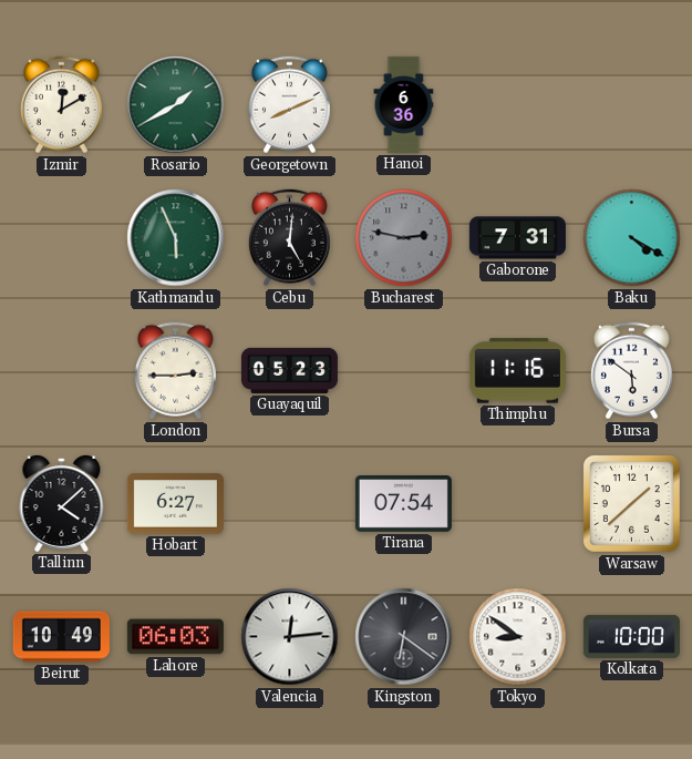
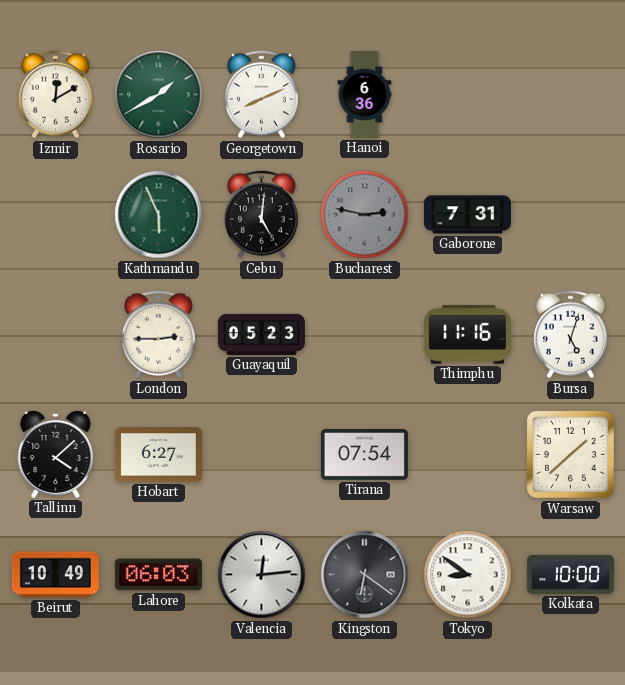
Baku: 4:20 -> none
Bursa: 5:51 -> 5:03
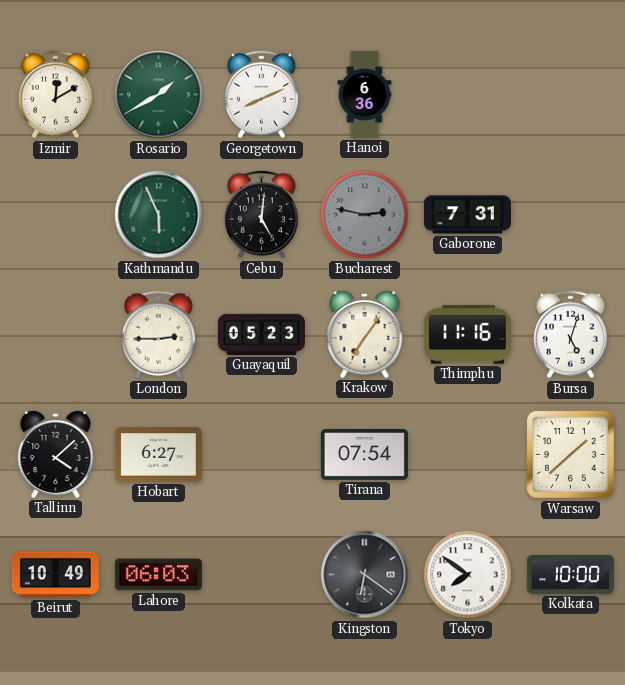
Krakow: none -> 7:06
Valencia: 12:14 -> none
Tokyo: 8:51 -> 7:51
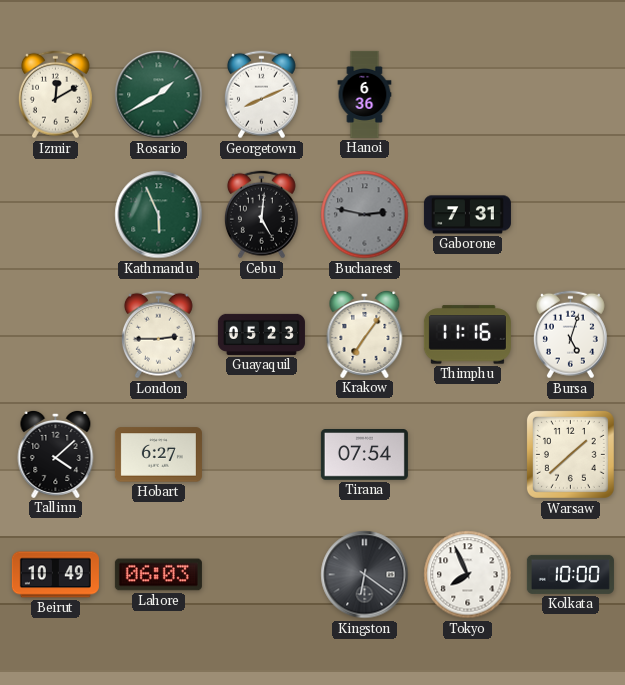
Tokyo: 7:51 -> 7:56
